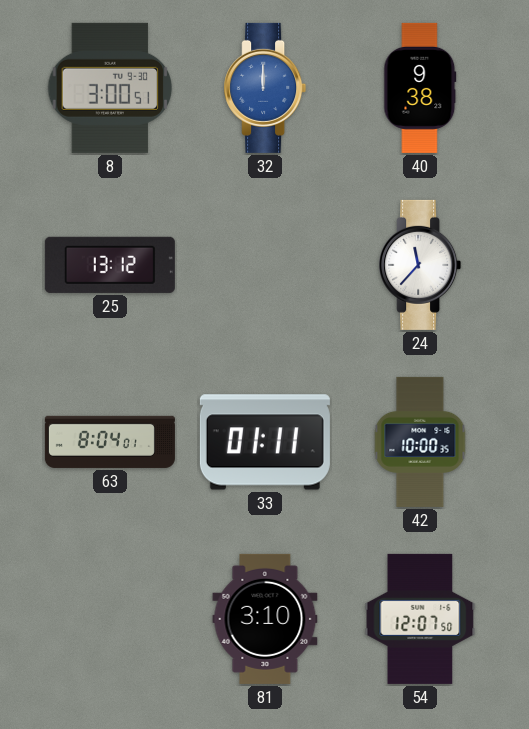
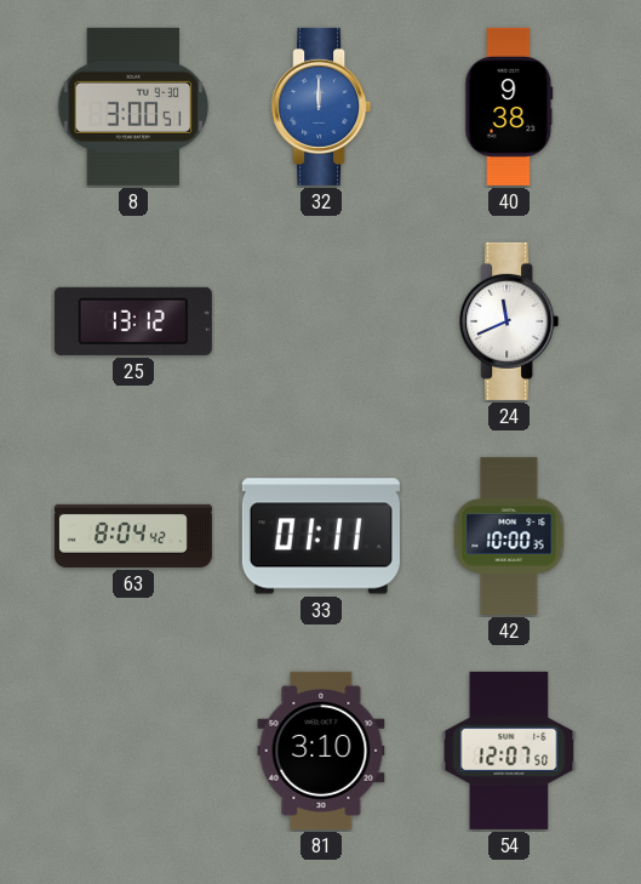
24: 11:37 -> 11:41
63: 8:04:01 -> 8:04:42
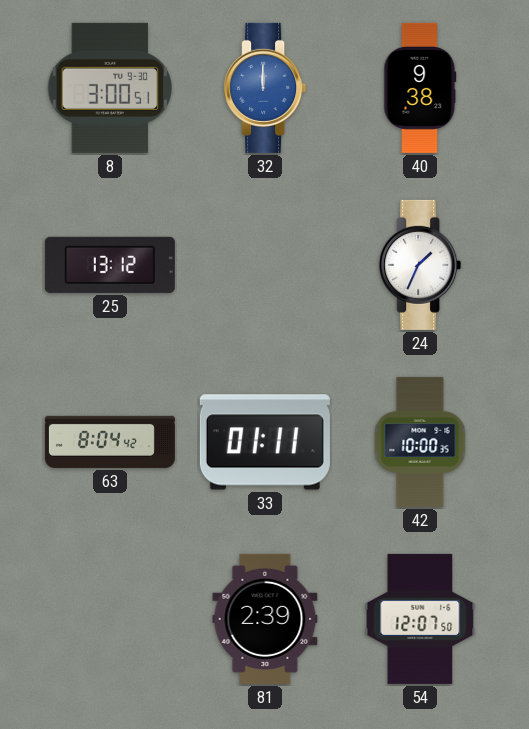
24: 11:41 -> 1:34
81: 3:10 -> 2:39
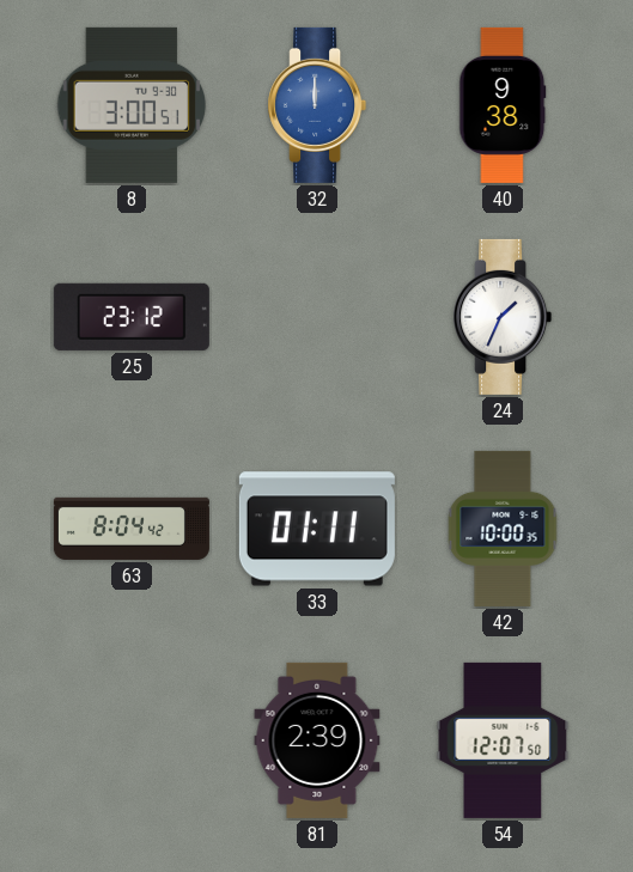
25: 13:12 -> 23:12
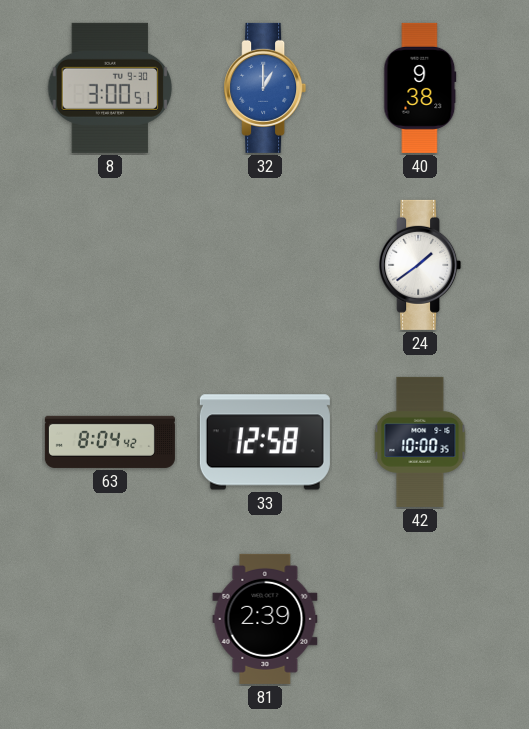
32: 12:00 -> 1:00
25: 23:12 -> none
24: 1:34 -> 1:39
33: 01:11 -> 12:58
54: 12:07 -> none
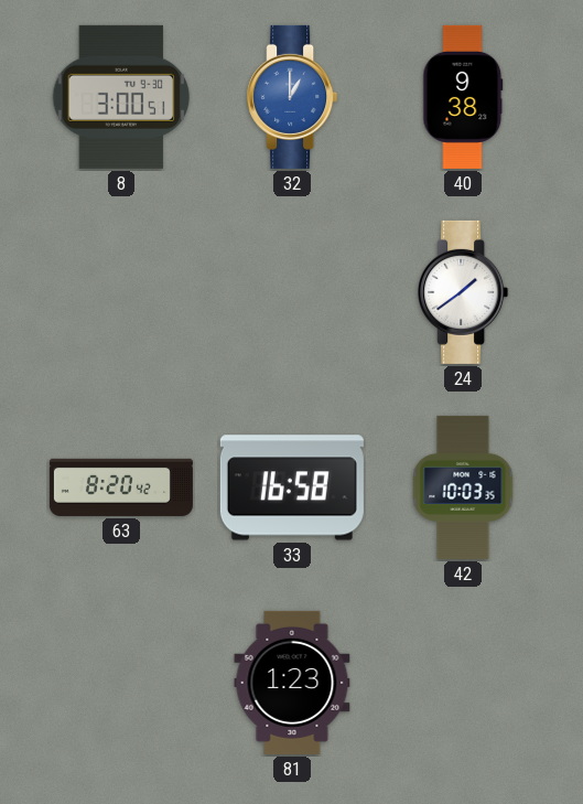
63: 8:04 -> 8:20
33: 12:58 -> 16:58
42: 10:00 -> 10:03
81: 2:39 -> 1:23
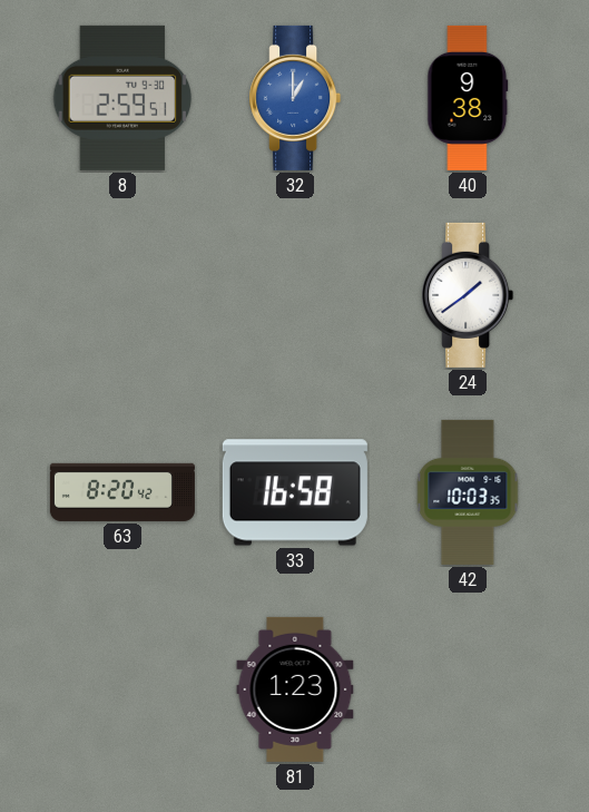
8: 3:00 -> 2:59
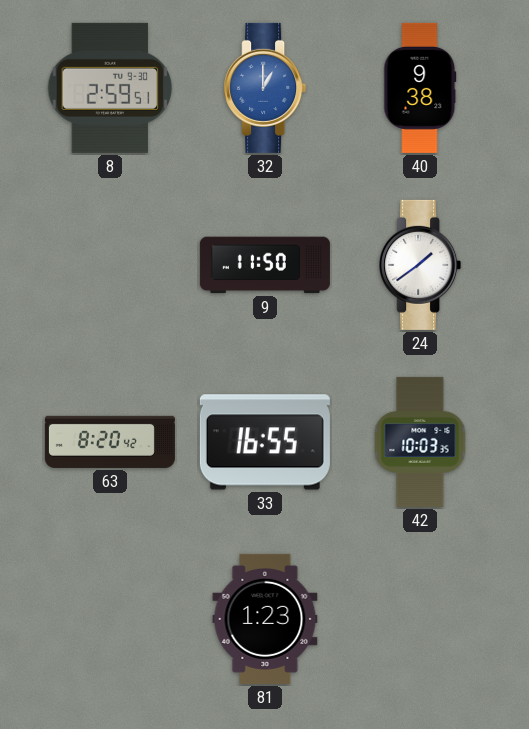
9: none -> 11:50
33: 16:58 -> 16:55
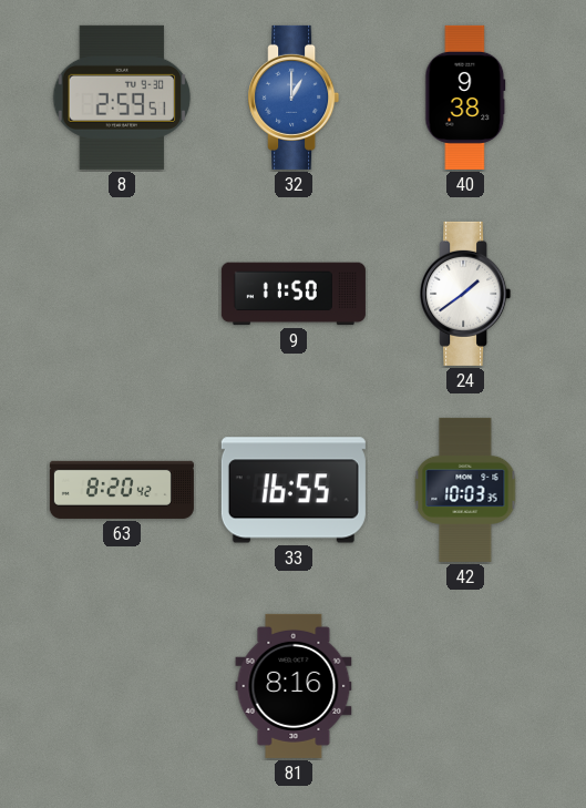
81: 1:23 -> 8:16
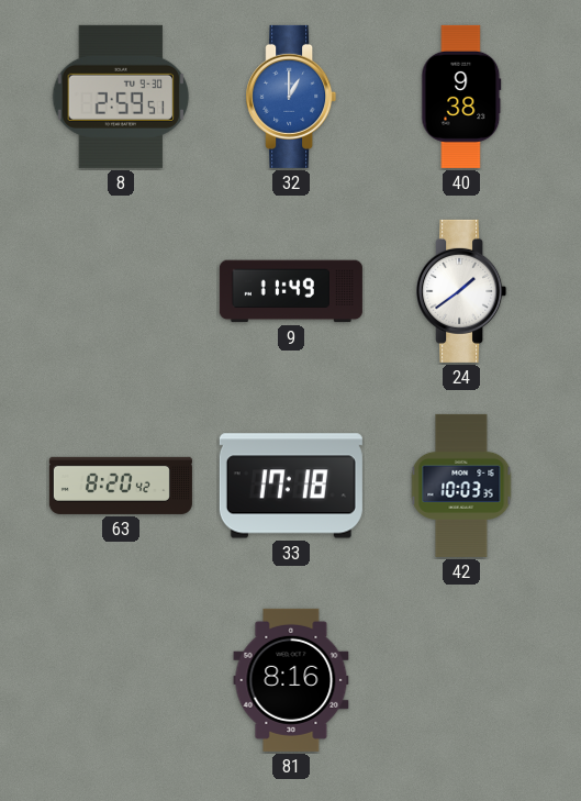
9: 11:50 -> 11:49
33: 16:55 -> 17:18
